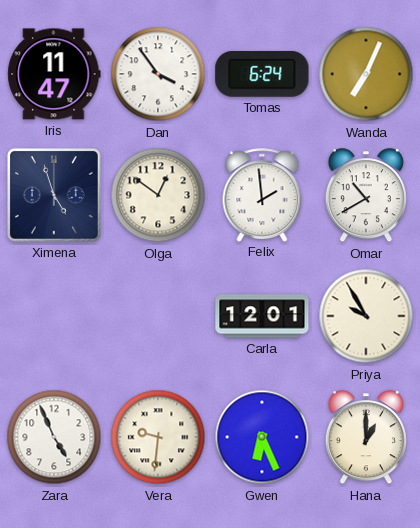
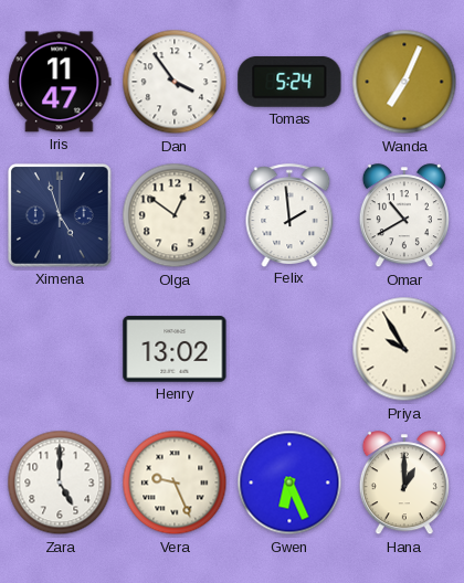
Tomas: 6:24 -> 5:24
Henry: none -> 13:02
Carla: 12:01 -> none
Zara: 4:56 -> 5:00
Vera: 9:31 -> 9:26
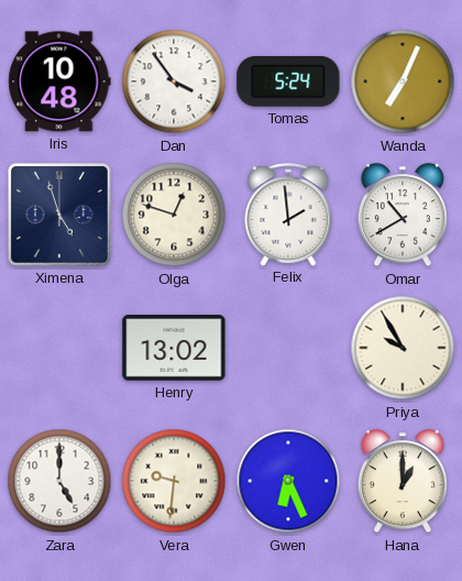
Iris: 11:47 -> 10:48
Olga: 12:51 -> 12:48
Vera: 9:26 -> 9:31
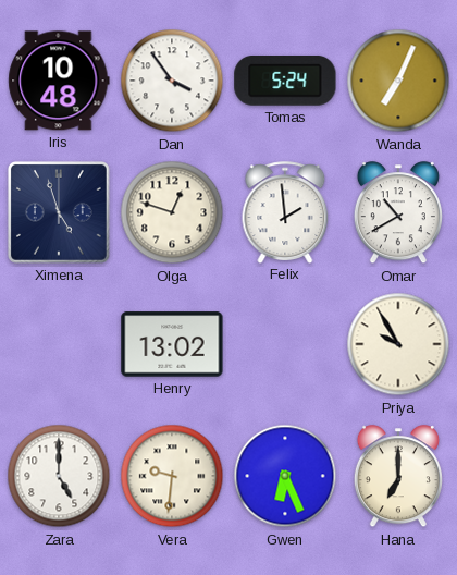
Hana: 1:00 -> 7:00
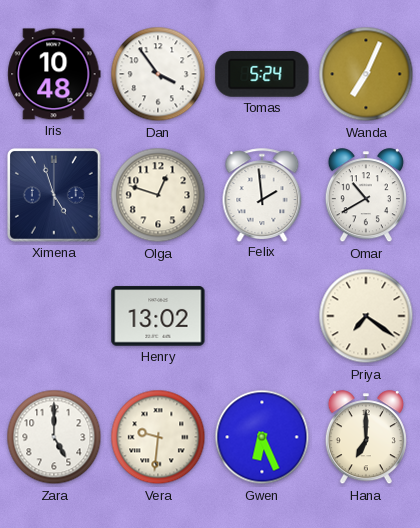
Priya: 9:55 -> 7:21
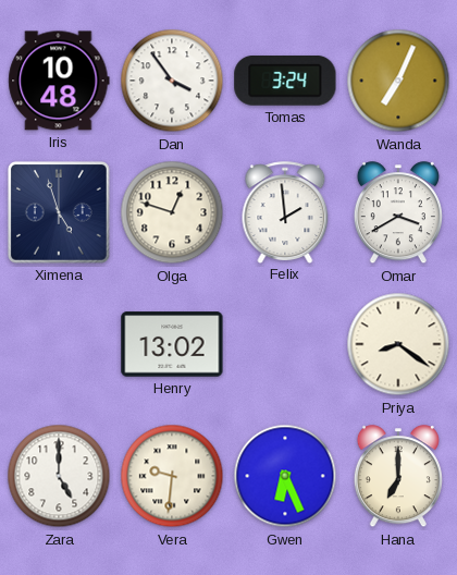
Tomas: 5:24 -> 3:24
Omar: 10:40 -> 3:40
Priya: 7:21 -> 8:21
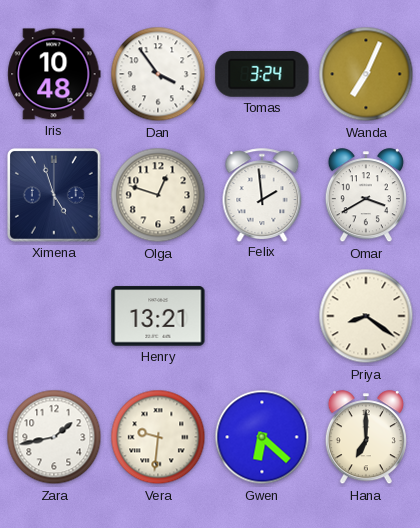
Henry: 13:02 -> 13:21
Zara: 5:00 -> 1:43
Gwen: 6:26 -> 6:22
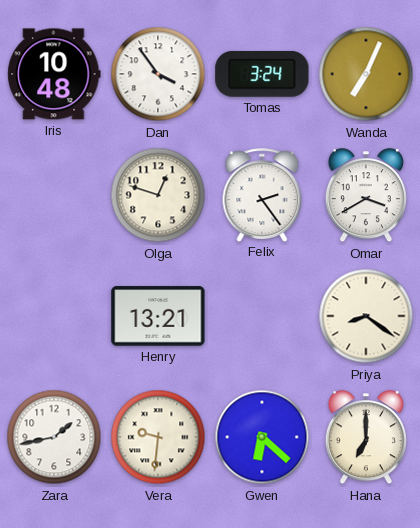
Ximena: 4:57 -> none
Felix: 1:59 -> 2:24
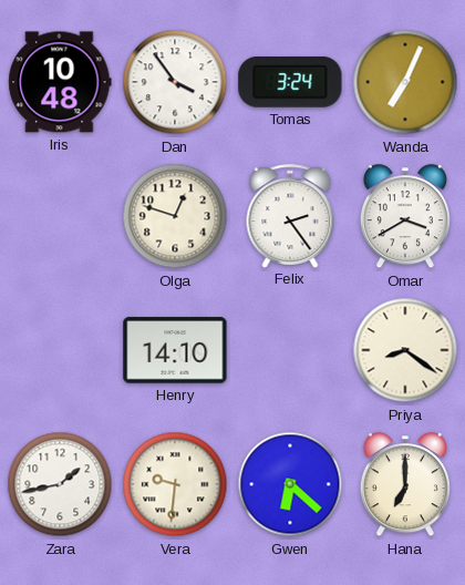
Henry: 13:21 -> 14:10
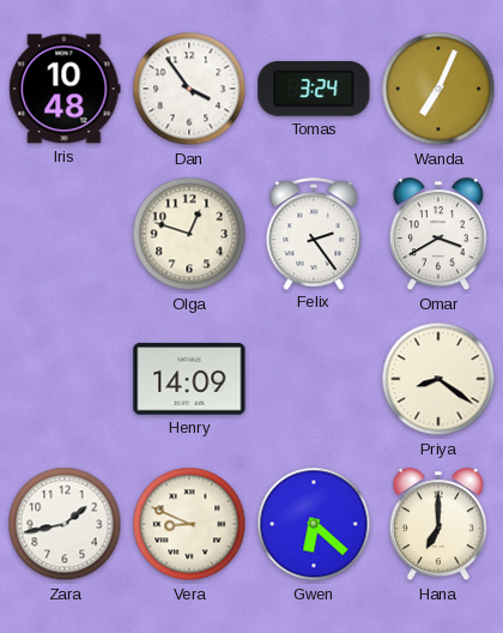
Henry: 14:10 -> 14:09
Vera: 9:31 -> 8:49
